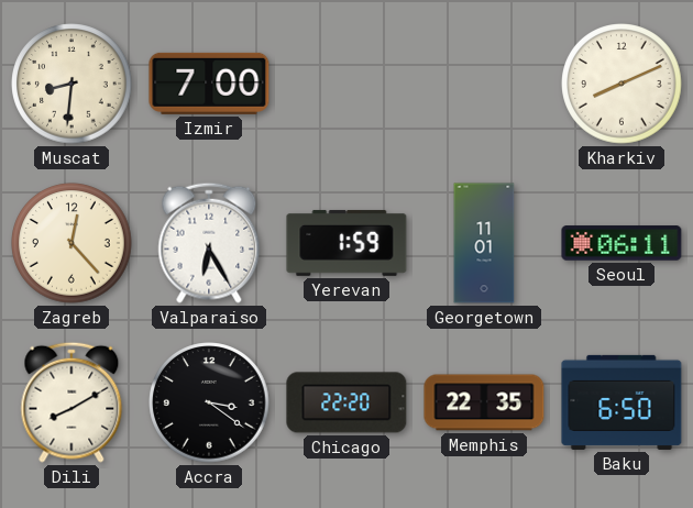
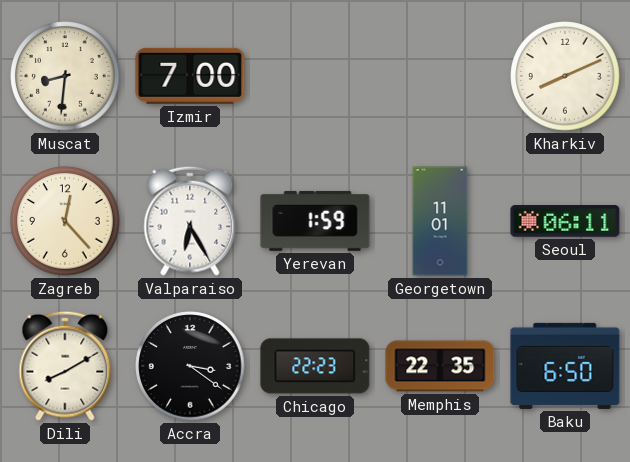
Chicago: 22:20 -> 22:23
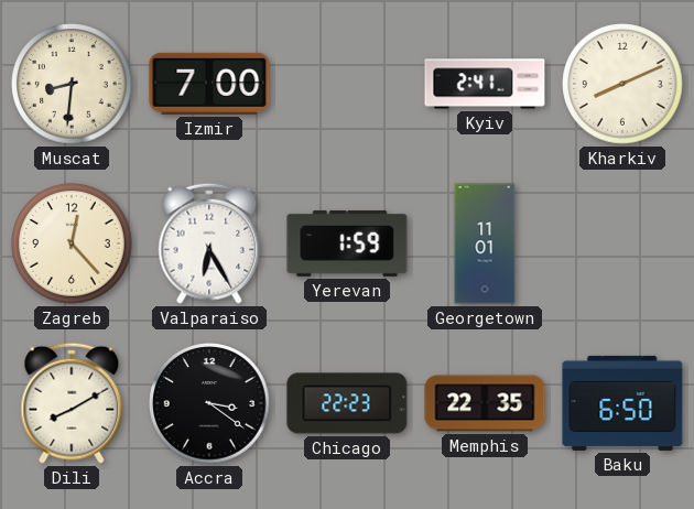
Kyiv: none -> 2:41
Seoul: 06:11 -> none
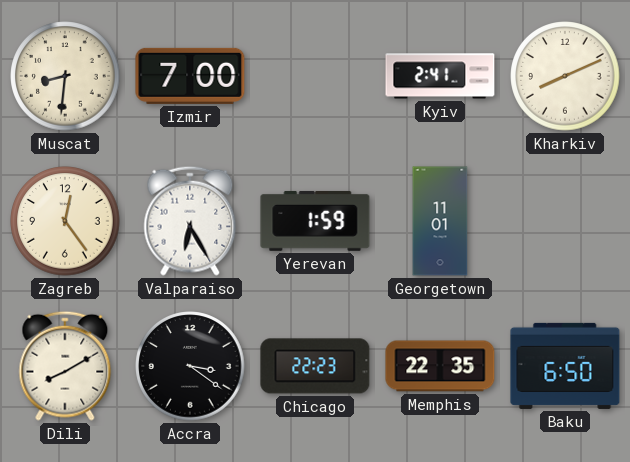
Zagreb: 12:23 -> 12:24
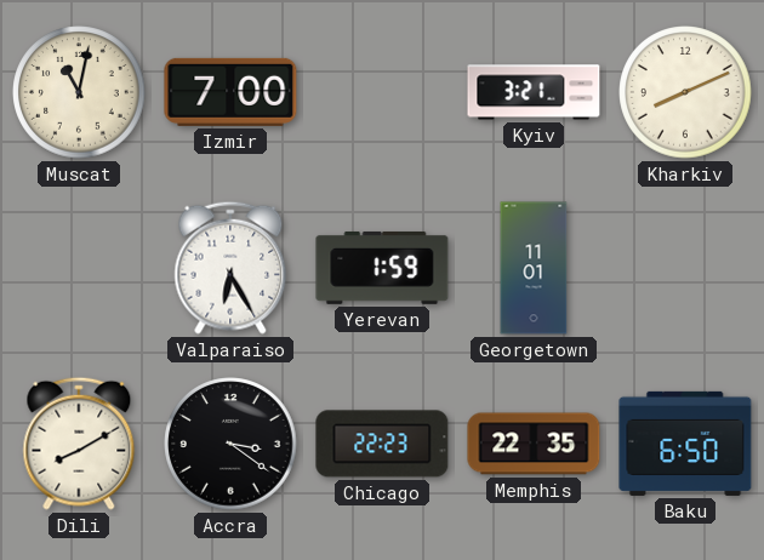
Muscat: 8:31 -> 11:02
Kyiv: 2:41 -> 3:21
Zagreb: 12:24 -> none
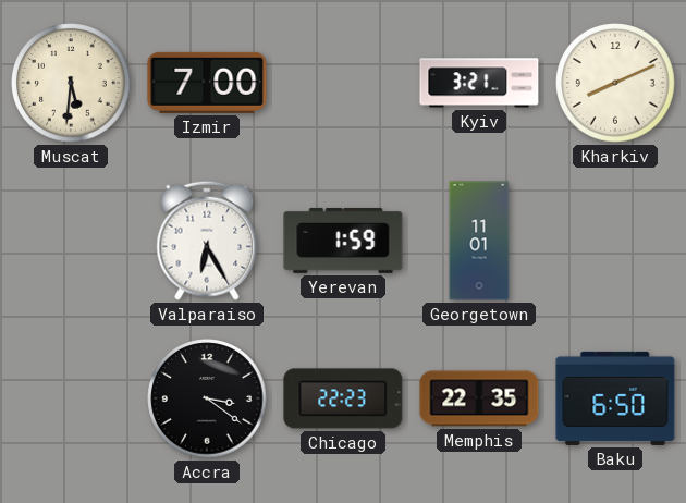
Muscat: 11:02 -> 5:31
Dili: 8:10 -> none
